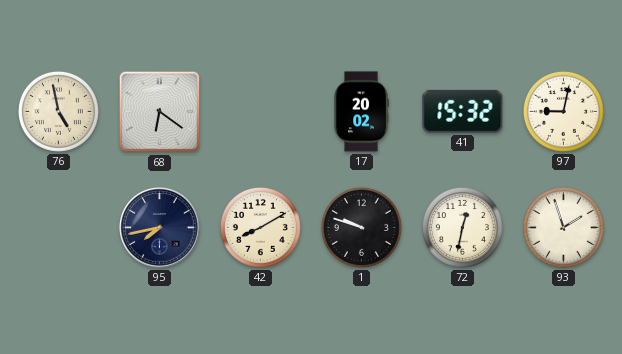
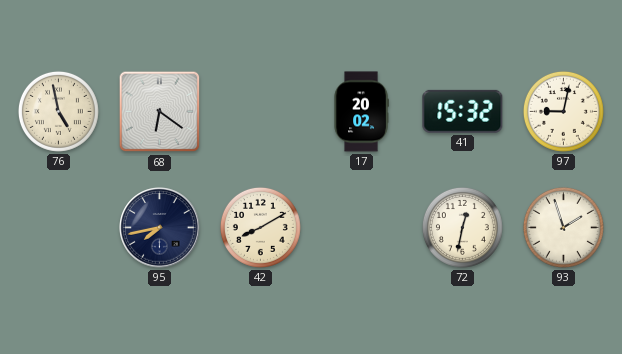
1: 9:48 -> none
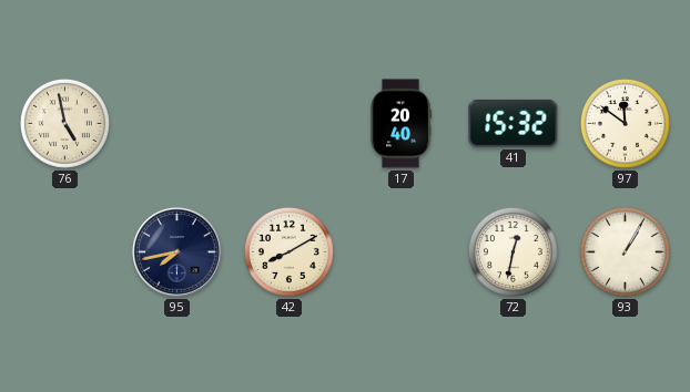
68: 6:21 -> none
17: 20:02 -> 20:40
97: 9:02 -> 11:51
93: 1:57 -> 1:05
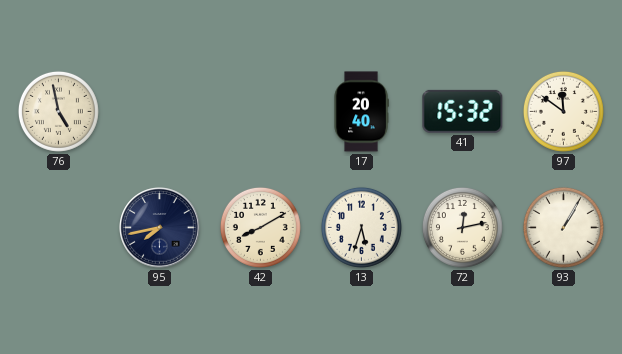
13: none -> 5:33
72: 12:32 -> 12:13
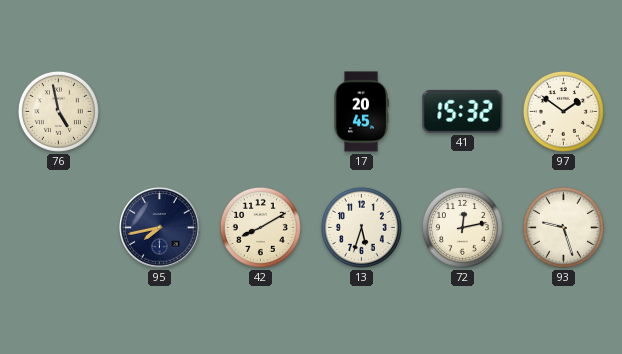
17: 20:40 -> 20:45
97: 11:51 -> 1:51
93: 1:05 -> 9:27
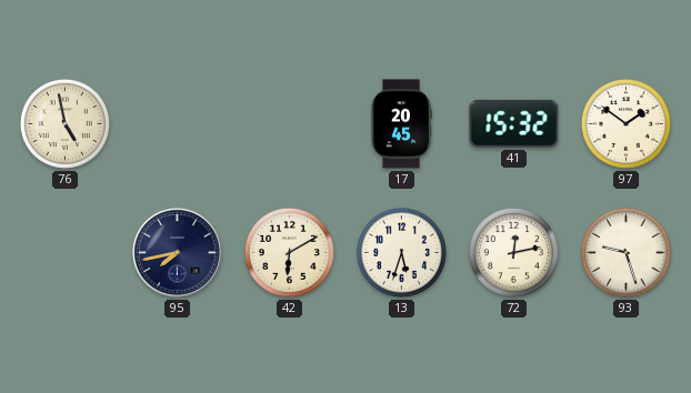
42: 8:10 -> 6:10
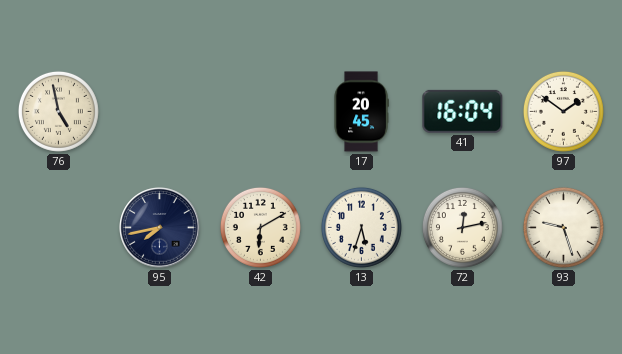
41: 15:32 -> 16:04
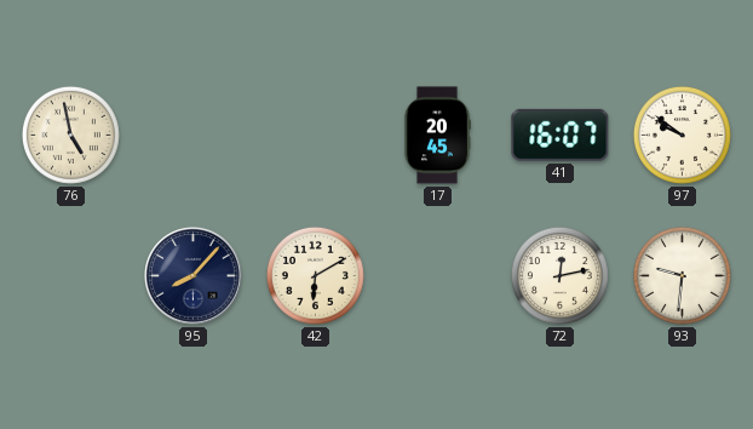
41: 16:04 -> 16:07
97: 1:51 -> 9:51
95: 7:43 -> 8:07
13: 5:33 -> none
93: 9:27 -> 9:31
